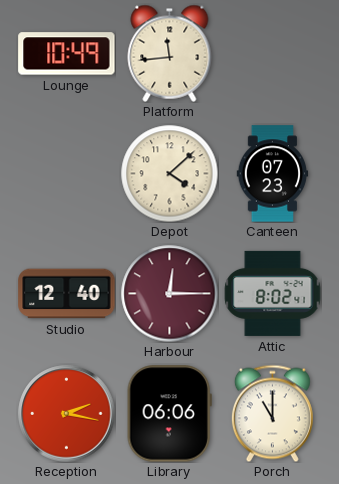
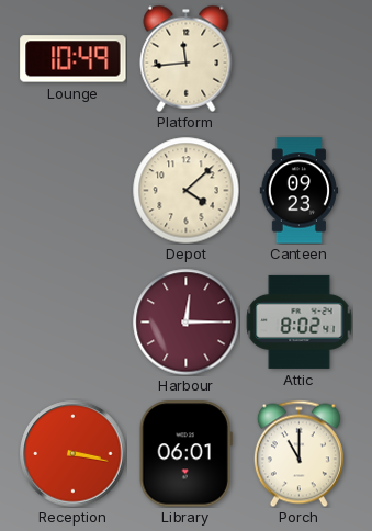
Canteen: 07:23 -> 09:23
Studio: 12:40 -> none
Reception: 2:17 -> 3:17
Library: 06:06 -> 06:01
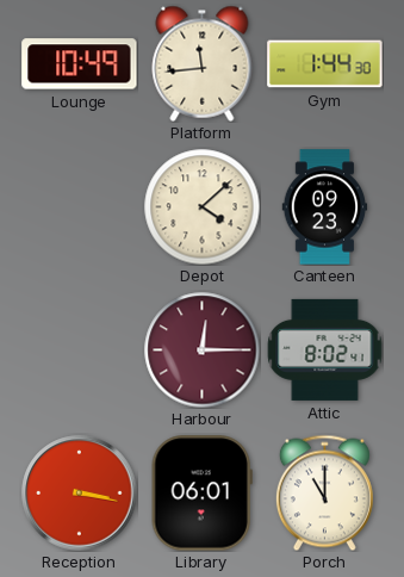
Gym: none -> 1:44
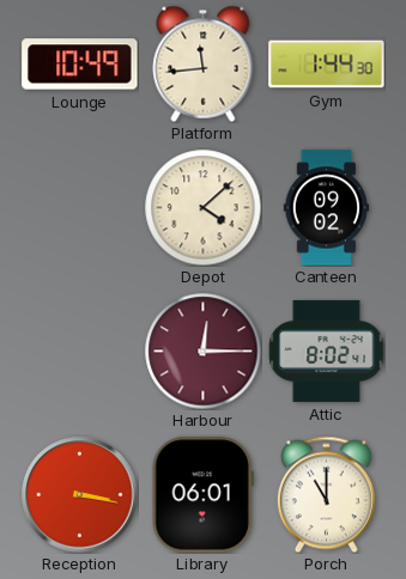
Canteen: 09:23 -> 09:02
